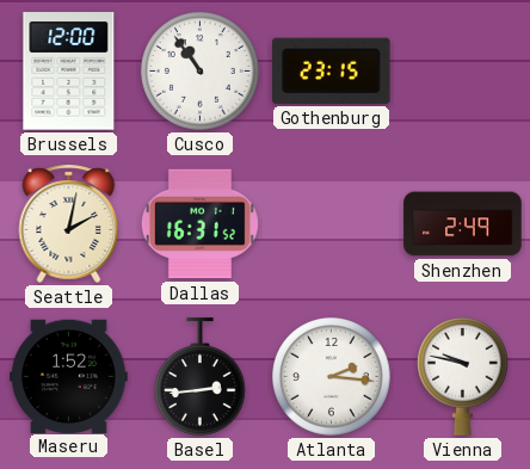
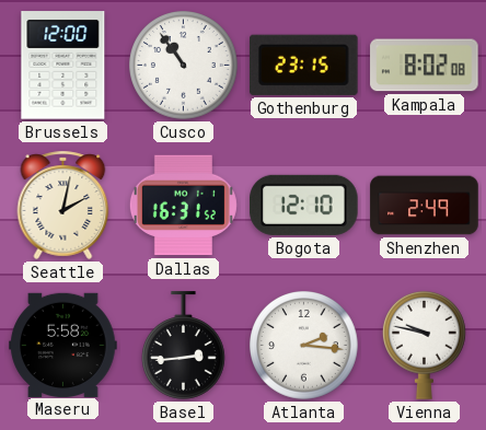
Kampala: none -> 8:02
Bogota: none -> 12:10
Maseru: 1:52 -> 5:58
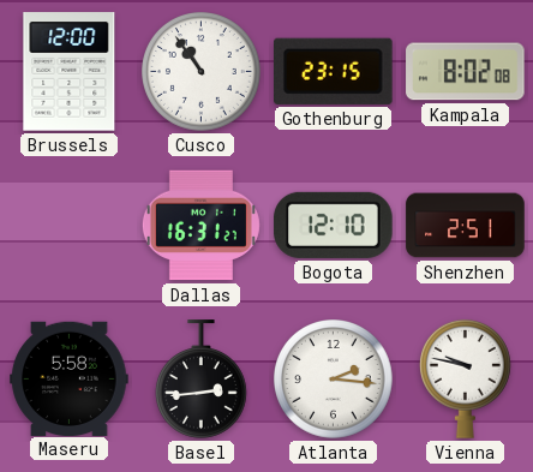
Seattle: 2:02 -> none
Dallas: 16:31:52 -> 16:31:27
Shenzhen: 2:49 -> 2:51
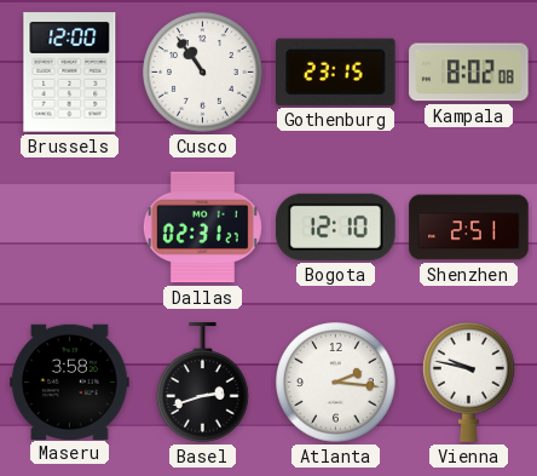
Dallas: 16:31 -> 02:31
Maseru: 5:58 -> 3:58
Basel: 2:44 -> 2:42
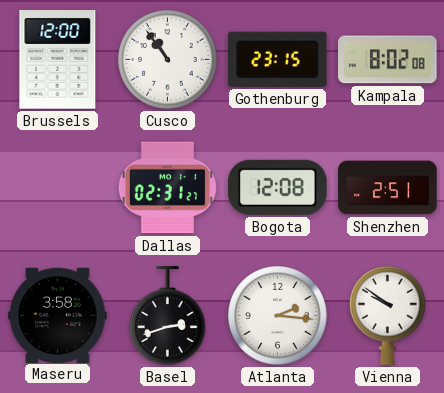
Bogota: 12:10 -> 12:08
Vienna: 9:47 -> 9:51
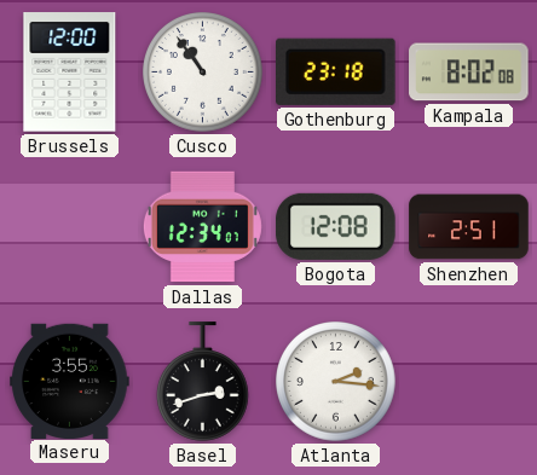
Gothenburg: 23:15 -> 23:18
Dallas: 02:31 -> 12:34
Maseru: 3:58 -> 3:55
Vienna: 9:51 -> none
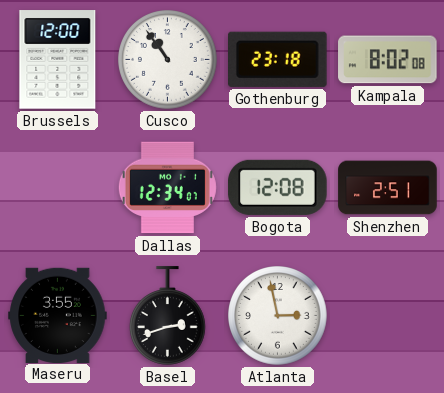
Atlanta: 2:16 -> 2:58
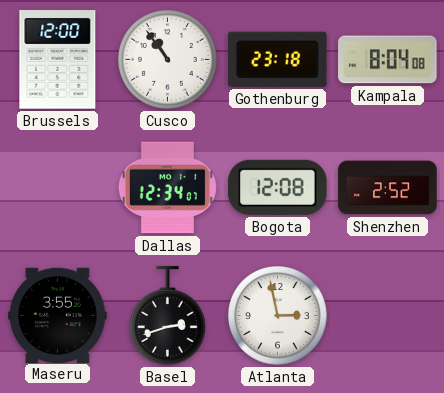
Kampala: 8:02 -> 8:04
Shenzhen: 2:51 -> 2:52
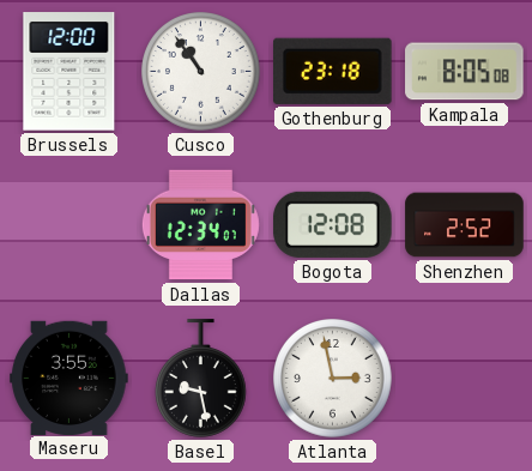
Kampala: 8:04 -> 8:05
Basel: 2:42 -> 9:28
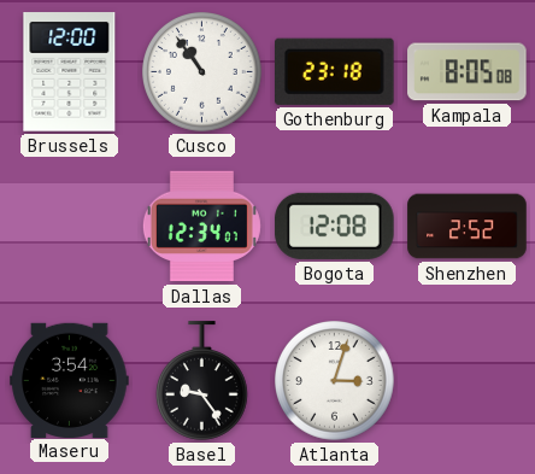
Maseru: 3:55 -> 3:54
Basel: 9:28 -> 9:24
Atlanta: 2:58 -> 3:03
